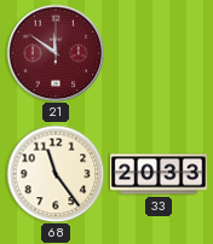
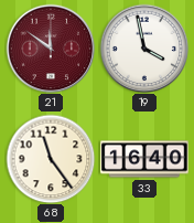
19: none -> 3:58
33: 20:33 -> 16:40
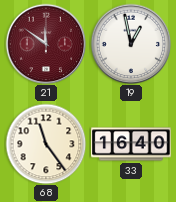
19: 3:58 -> 12:58
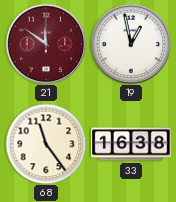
33: 16:40 -> 16:38
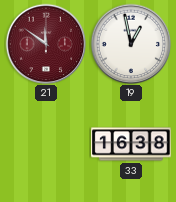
68: 11:24 -> none
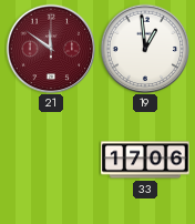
19: 12:58 -> 12:59
33: 16:38 -> 17:06
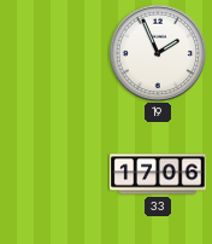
21: 11:51 -> none
19: 12:59 -> 1:56
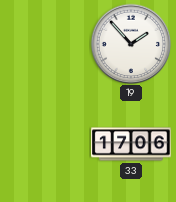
19: 1:56 -> 1:53
